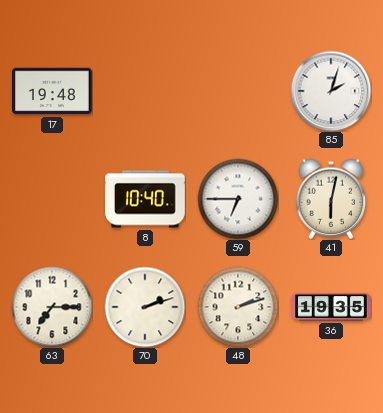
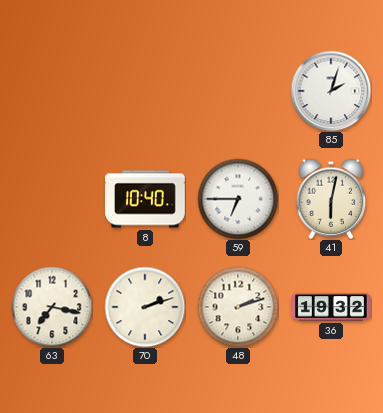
17: 19:48 -> none
63: 7:15 -> 7:17
36: 19:35 -> 19:32
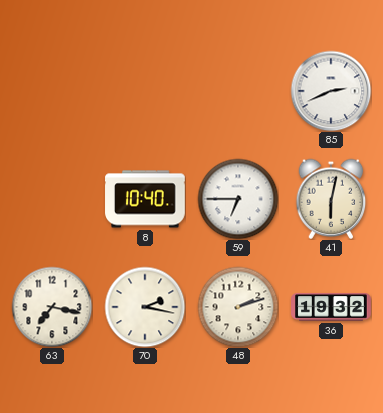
85: 2:03 -> 2:41
70: 2:12 -> 2:17
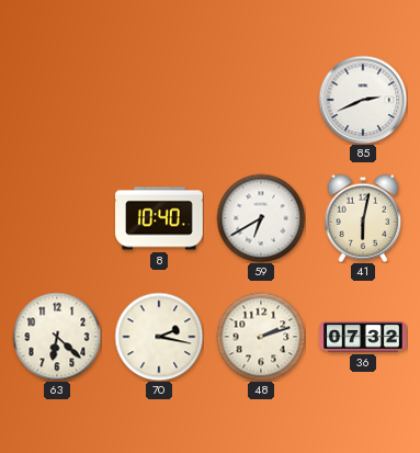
59: 6:45 -> 6:40
63: 7:17 -> 6:22
36: 19:32 -> 07:32
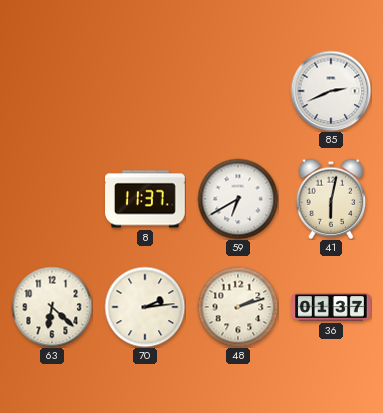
8: 10:40 -> 11:37
70: 2:17 -> 2:14
36: 07:32 -> 01:37
